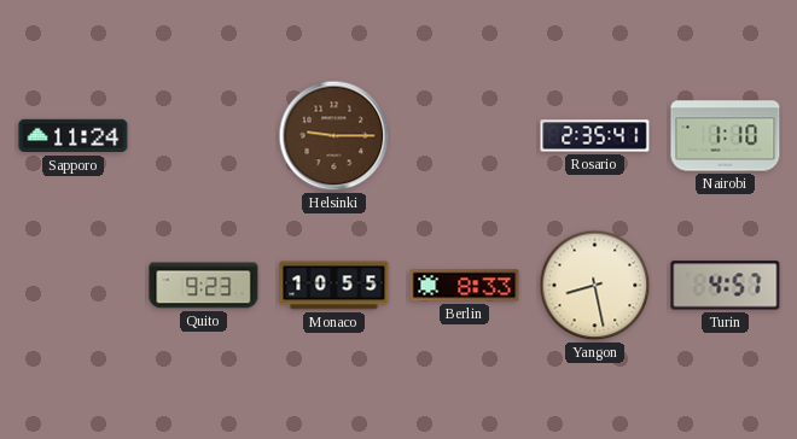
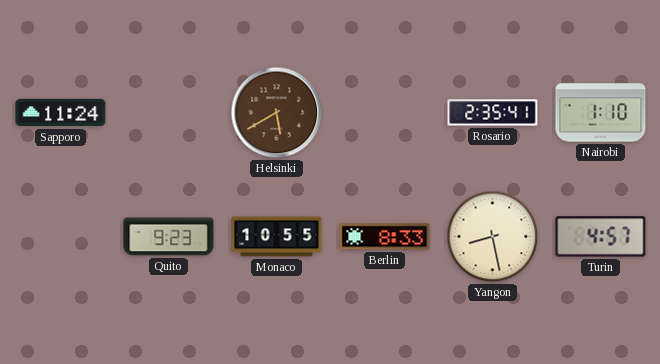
Helsinki: 9:15 -> 5:40
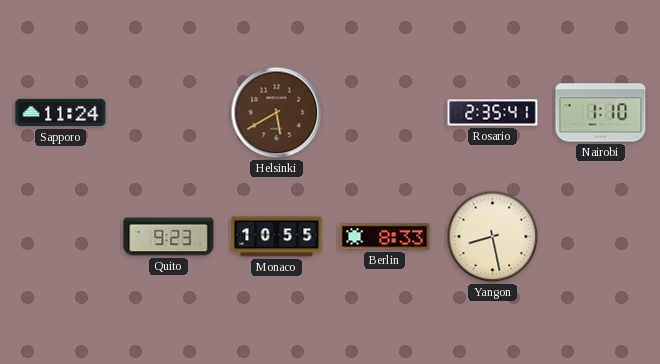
Turin: 4:57 -> none
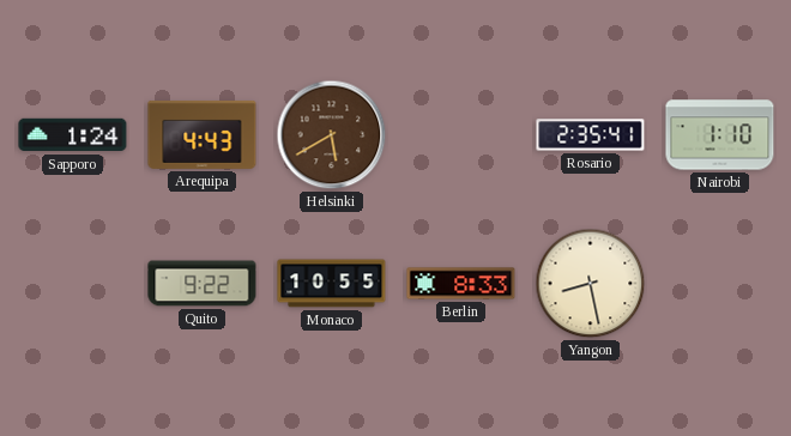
Sapporo: 11:24 -> 1:24
Arequipa: none -> 4:43
Quito: 9:23 -> 9:22
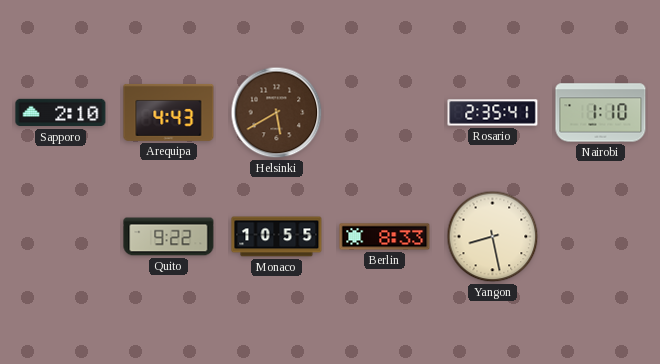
Sapporo: 1:24 -> 2:10
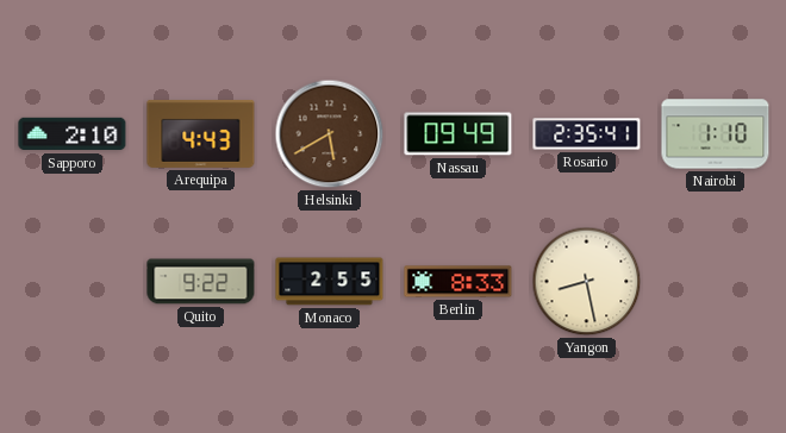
Nassau: none -> 09:49
Monaco: 10:55 -> 2:55
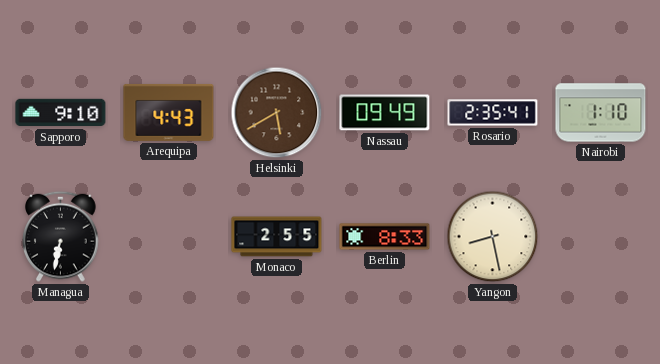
Sapporo: 2:10 -> 9:10
Managua: none -> 6:32
Quito: 9:22 -> none
